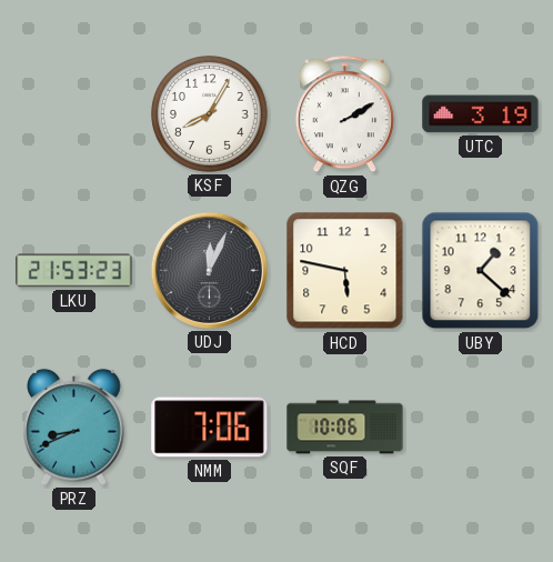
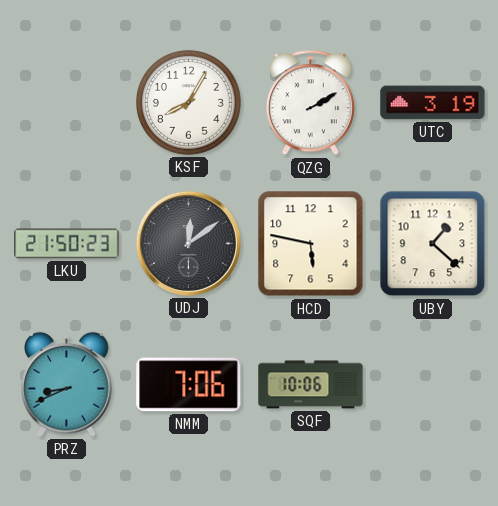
LKU: 21:53 -> 21:50
UDJ: 12:04 -> 12:09
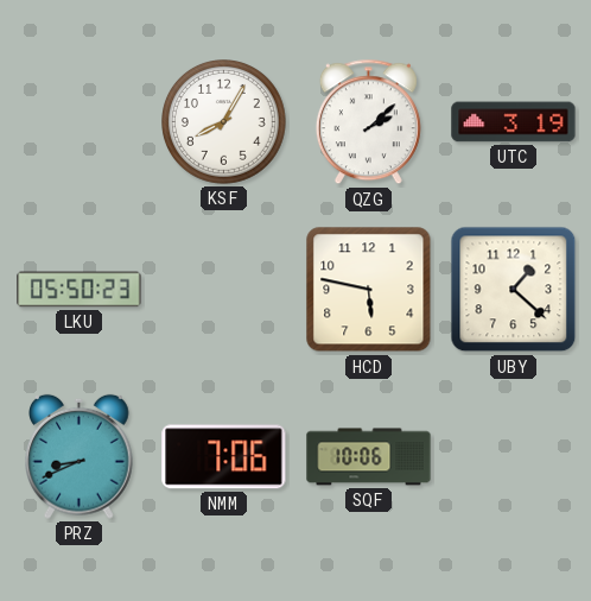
QZG: 2:10 -> 2:08
LKU: 21:50 -> 05:50
UDJ: 12:09 -> none
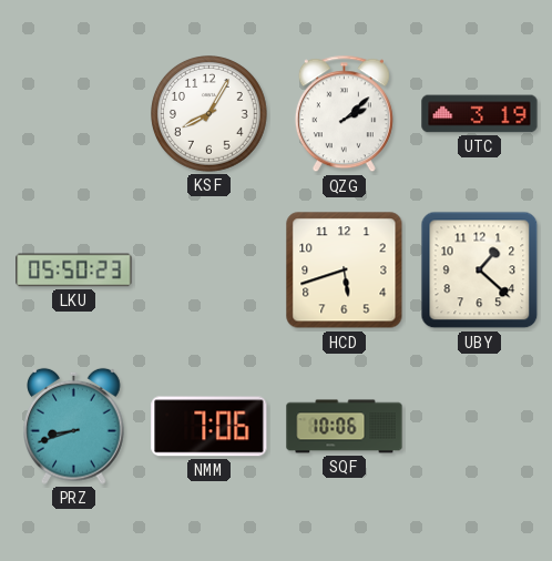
HCD: 5:47 -> 5:42
PRZ: 8:41 -> 8:42
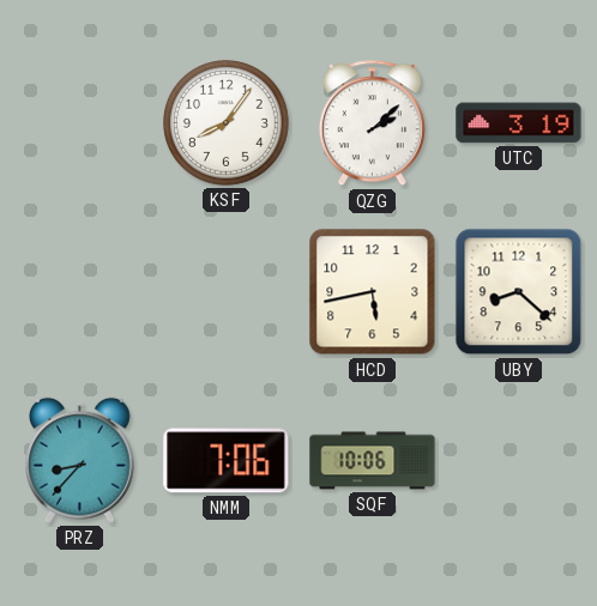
KSF: 8:05 -> 8:06
LKU: 05:50 -> none
HCD: 5:42 -> 5:43
UBY: 1:22 -> 8:22
PRZ: 8:42 -> 8:37
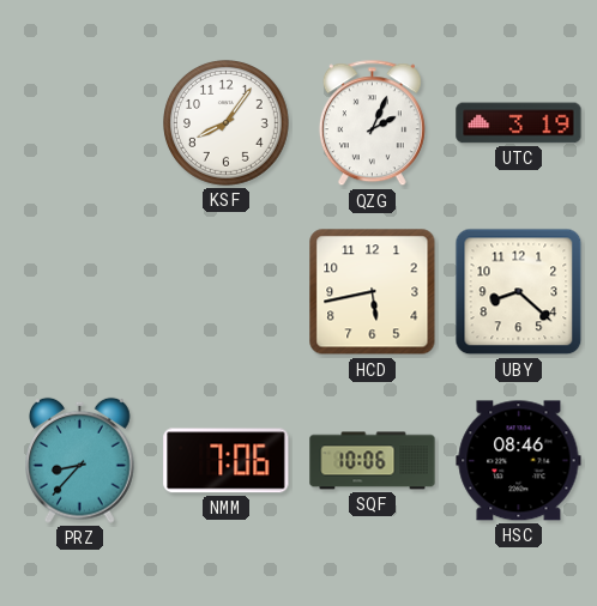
QZG: 2:08 -> 2:04
HSC: none -> 08:46
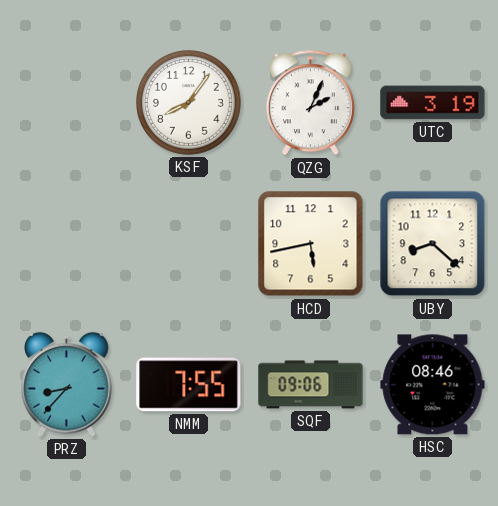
NMM: 7:06 -> 7:55
SQF: 10:06 -> 09:06
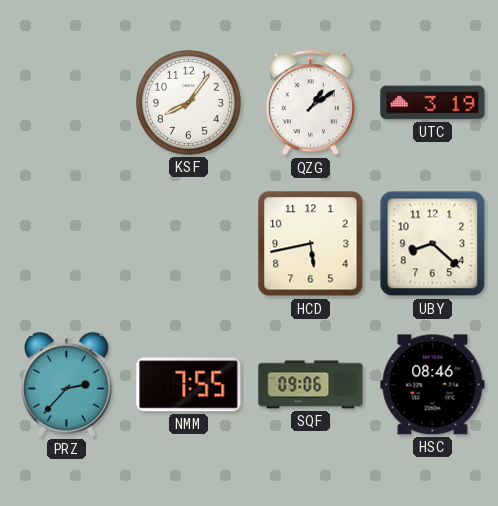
QZG: 2:04 -> 1:09
PRZ: 8:37 -> 2:37
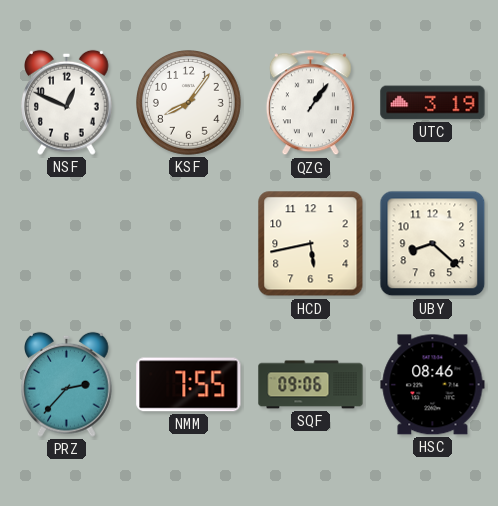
NSF: none -> 12:49
QZG: 1:09 -> 1:06
